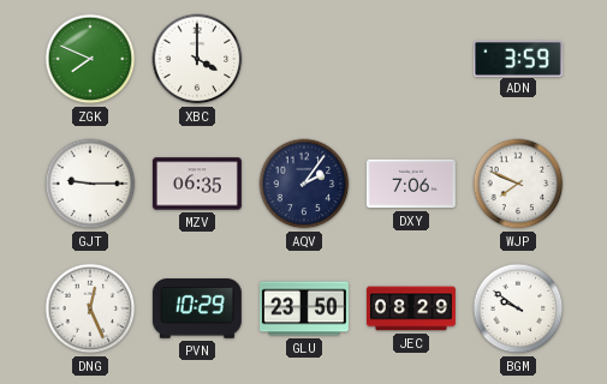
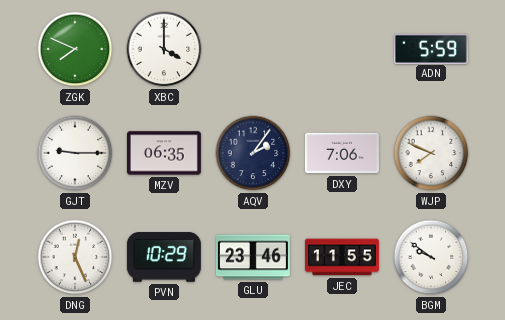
ADN: 3:59 -> 5:59
GLU: 23:50 -> 23:46
JEC: 08:29 -> 11:55
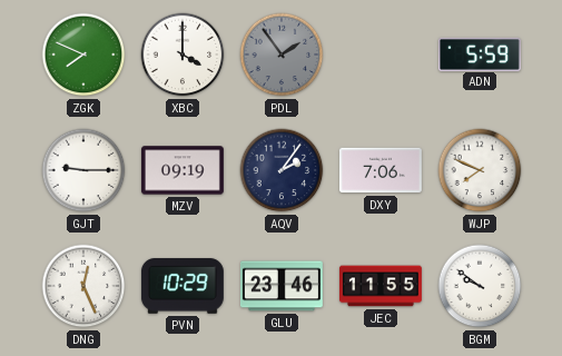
PDL: none -> 1:54
MZV: 06:35 -> 09:19
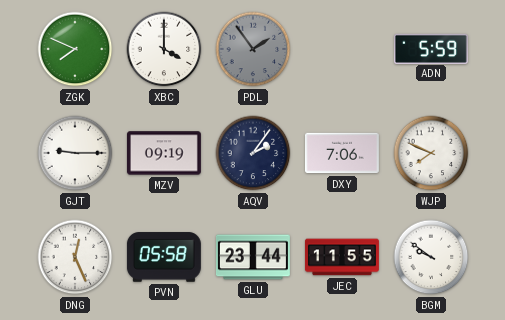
PVN: 10:29 -> 05:58
GLU: 23:46 -> 23:44
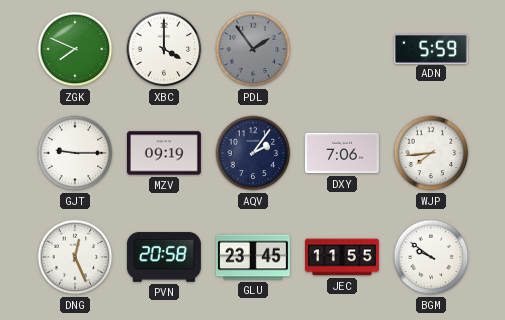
WJP: 7:49 -> 7:44
PVN: 05:58 -> 20:58
GLU: 23:44 -> 23:45
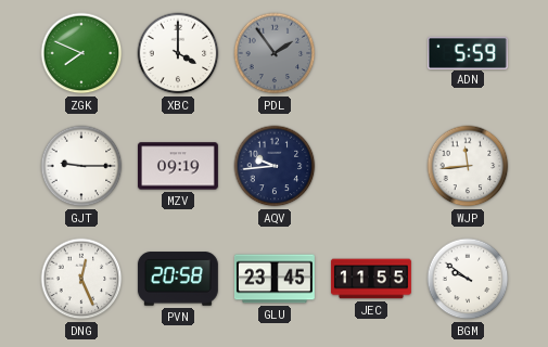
AQV: 2:06 -> 9:44
DXY: 7:06 -> none
WJP: 7:44 -> 11:44
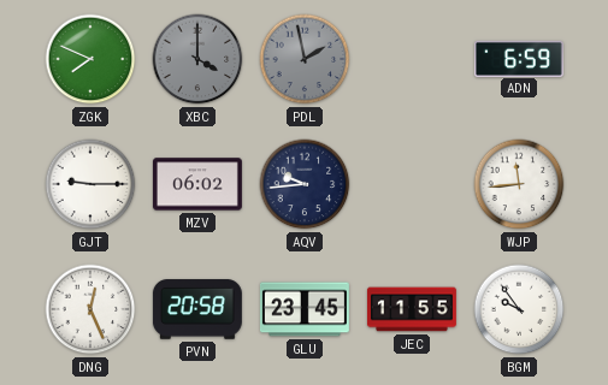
XBC dial: white -> grey
PDL: 1:54 -> 1:58
ADN: 5:59 -> 6:59
MZV: 09:19 -> 06:02
BGM: 9:51 -> 9:54
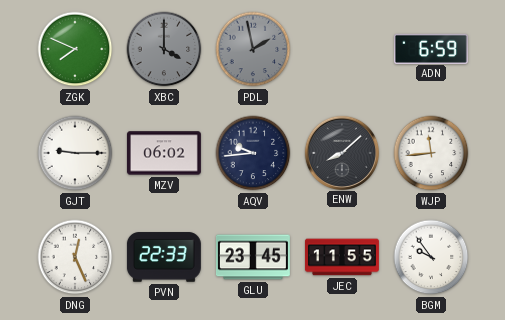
ENW: none -> 8:08
PVN: 20:58 -> 22:33
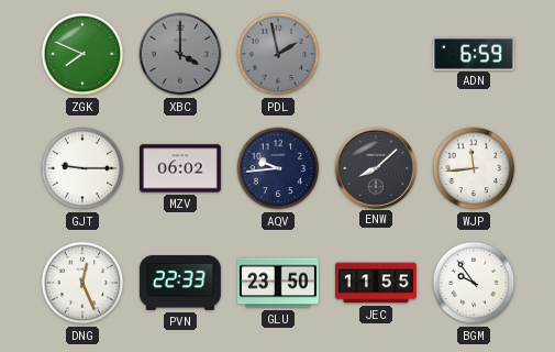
GLU: 23:45 -> 23:50
